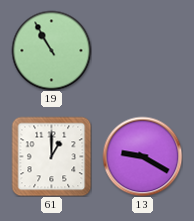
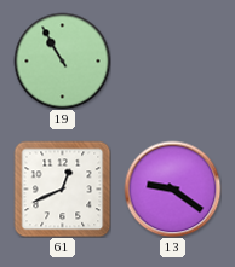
61: 1:00 -> 12:41
13: 9:20 -> 9:21
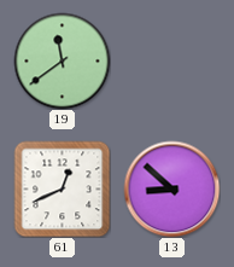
19: 10:55 -> 11:39
13: 9:21 -> 8:52
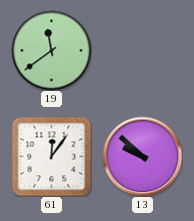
61: 12:41 -> 12:06
13: 8:52 -> 9:52
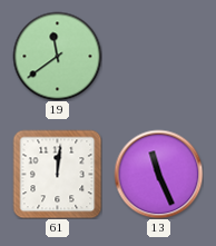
61: 12:06 -> 12:01
13: 9:52 -> 11:26
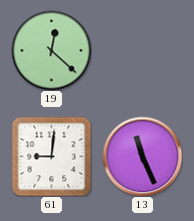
19: 11:39 -> 12:22
61: 12:01 -> 9:01
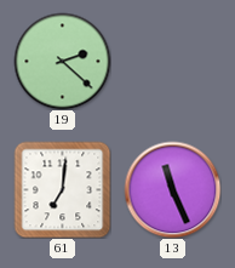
19: 12:22 -> 2:22
61: 9:01 -> 7:01
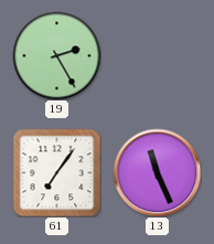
19: 2:22 -> 2:25
61: 7:01 -> 7:06
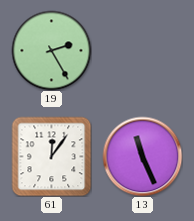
61: 7:06 -> 12:06
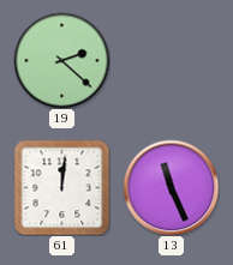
19: 2:25 -> 2:22
61: 12:06 -> 12:01
